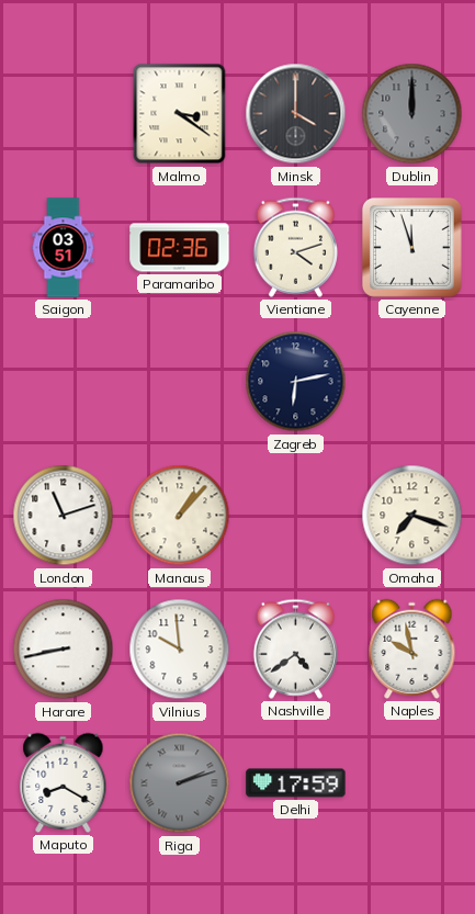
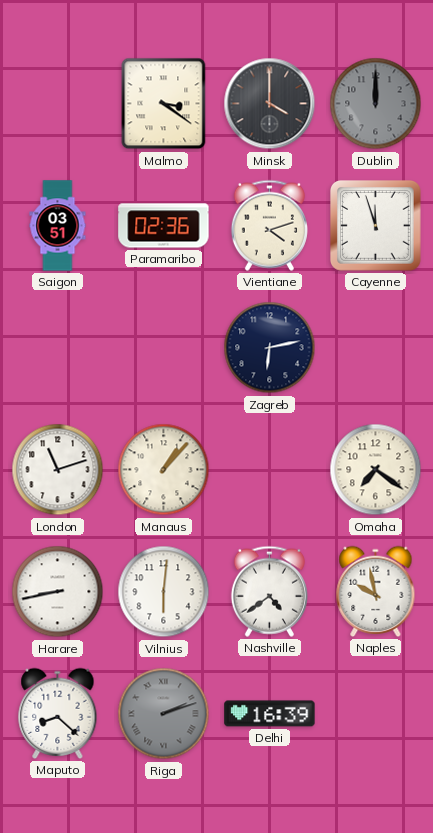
Omaha: 7:18 -> 7:21
Vilnius: 9:59 -> 6:01
Maputo: 8:20 -> 8:22
Delhi: 17:59 -> 16:39
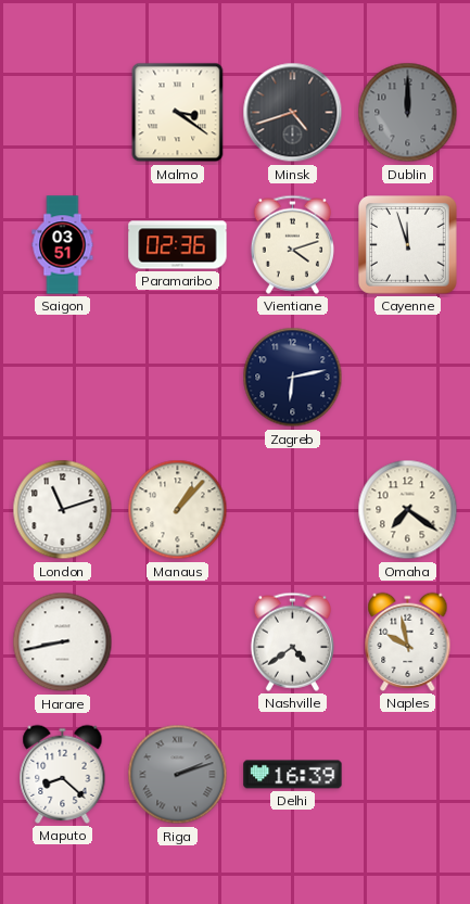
Minsk: 4:00 -> 4:42
Vilnius: 6:01 -> none
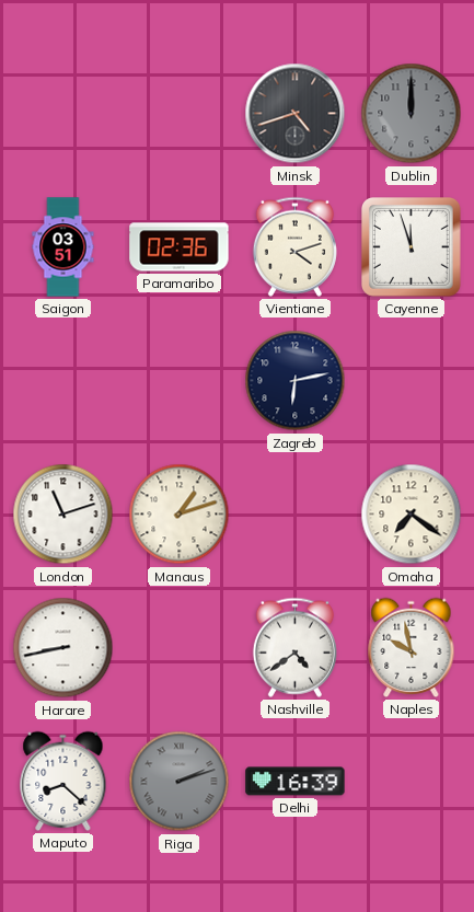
Malmo: 3:21 -> none
Manaus: 1:07 -> 1:12
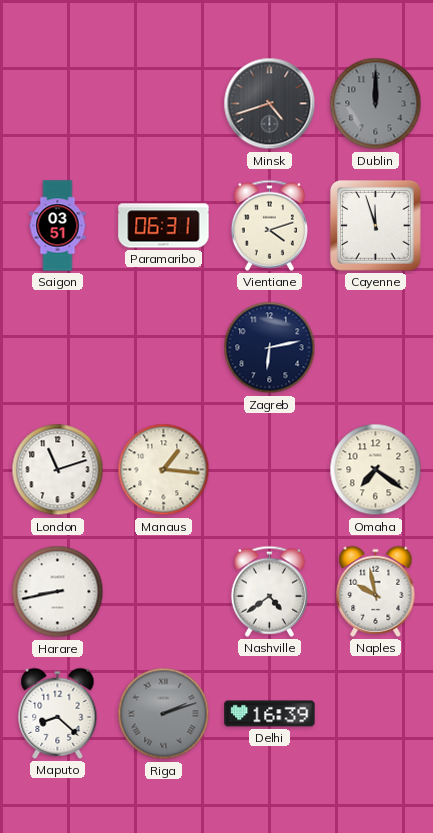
Paramaribo: 02:36 -> 06:31
Manaus: 1:12 -> 1:16
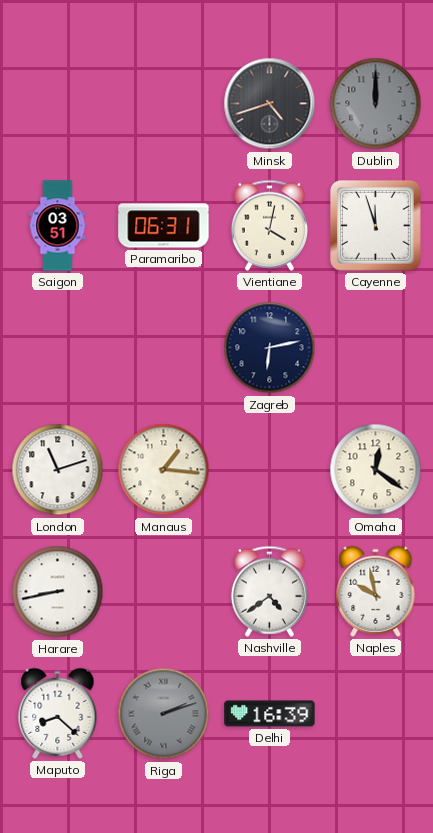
Vientiane: 4:12 -> 4:02
Omaha: 7:21 -> 12:21
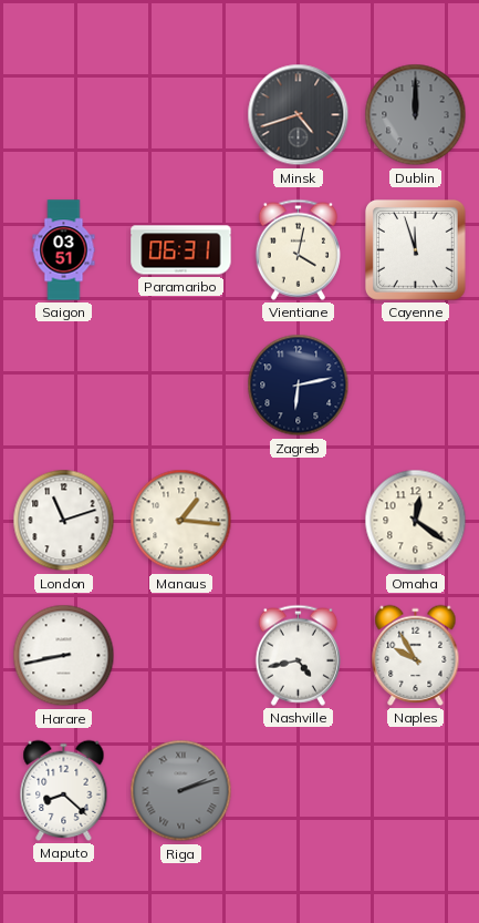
Nashville: 4:39 -> 4:43
Naples: 9:58 -> 9:55
Delhi: 16:39 -> none
